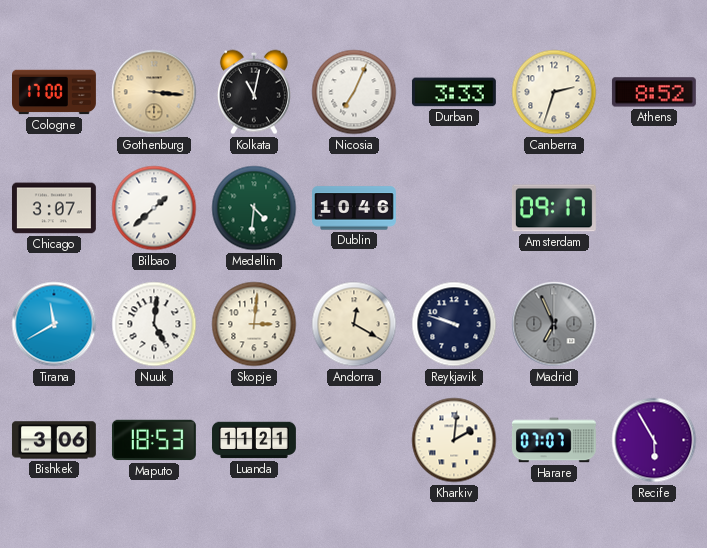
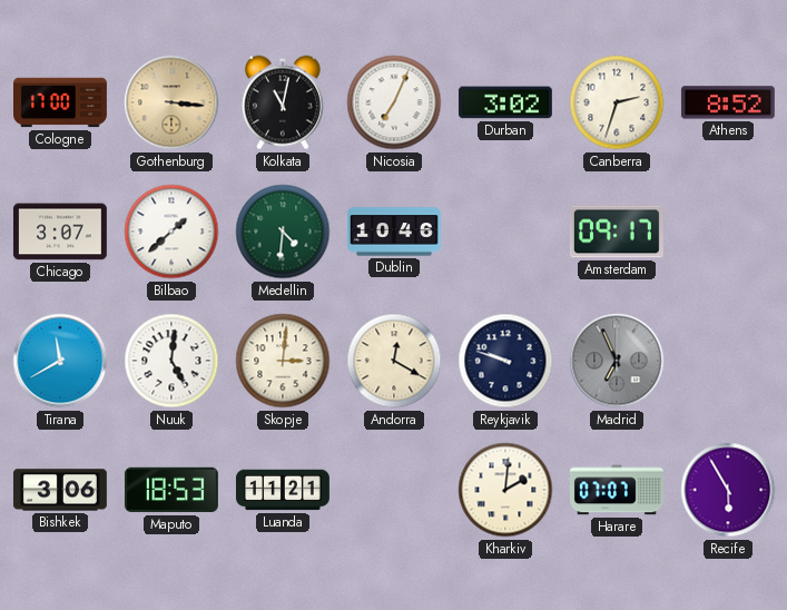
Durban: 3:33 -> 3:02
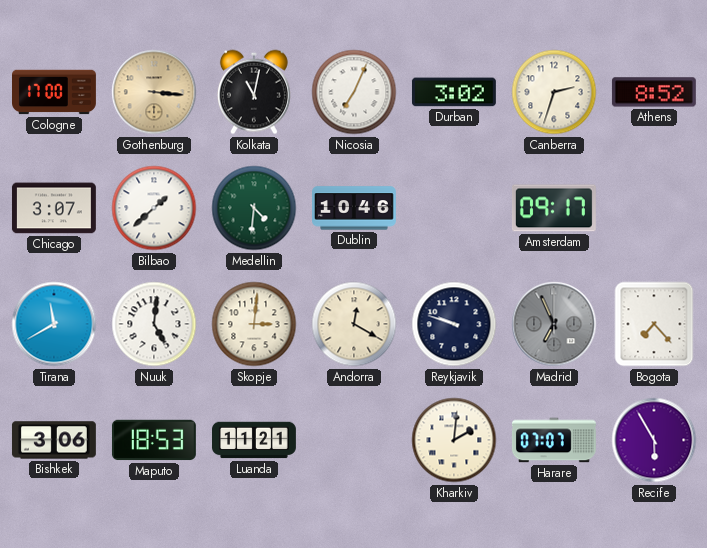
Bogota: none -> 7:23
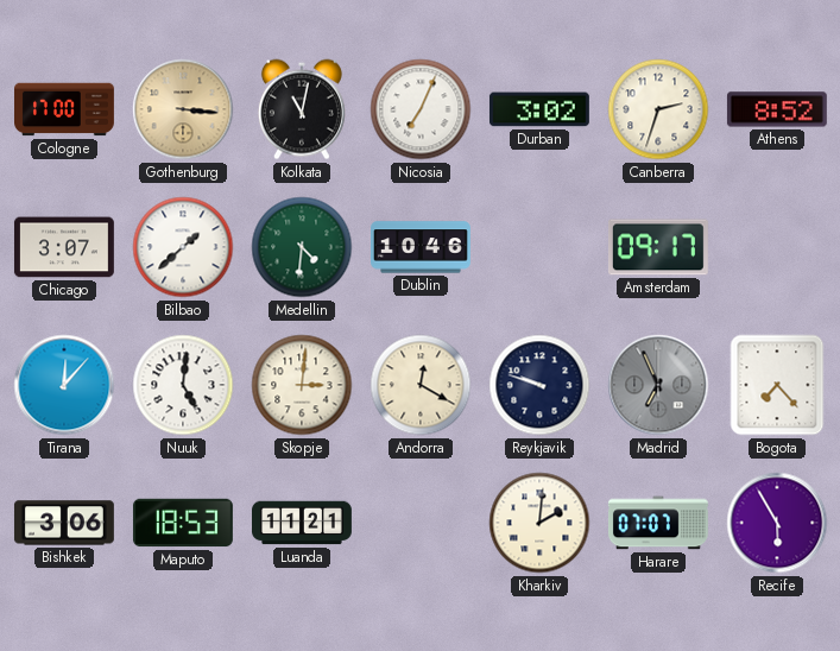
Tirana: 11:40 -> 12:07
